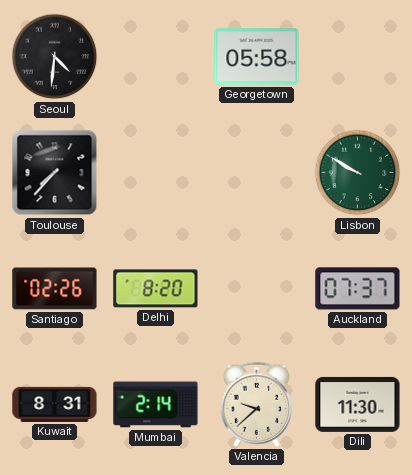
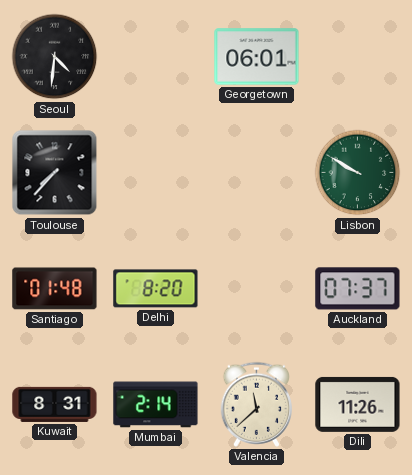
Georgetown: 05:58 -> 06:01
Santiago: 02:26 -> 01:48
Valencia: 9:38 -> 11:38
Dili: 11:30 -> 11:26
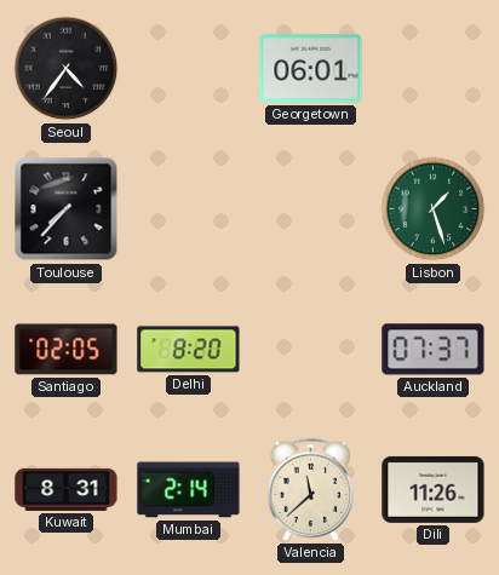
Seoul: 4:31 -> 4:36
Lisbon: 9:50 -> 1:27
Santiago: 01:48 -> 02:05
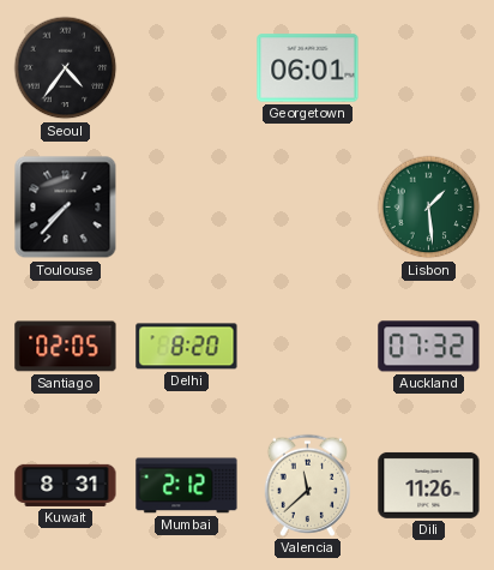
Lisbon: 1:27 -> 1:29
Auckland: 07:37 -> 07:32
Mumbai: 2:14 -> 2:12
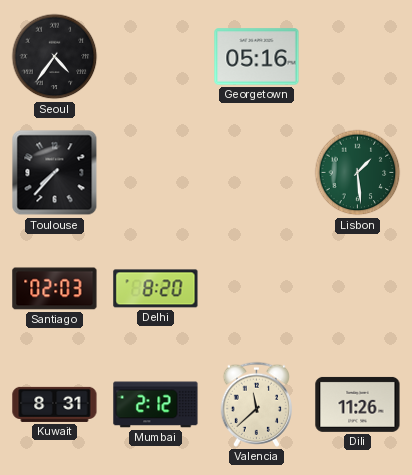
Georgetown: 06:01 -> 05:16
Santiago: 02:05 -> 02:03
Auckland: 07:32 -> none
